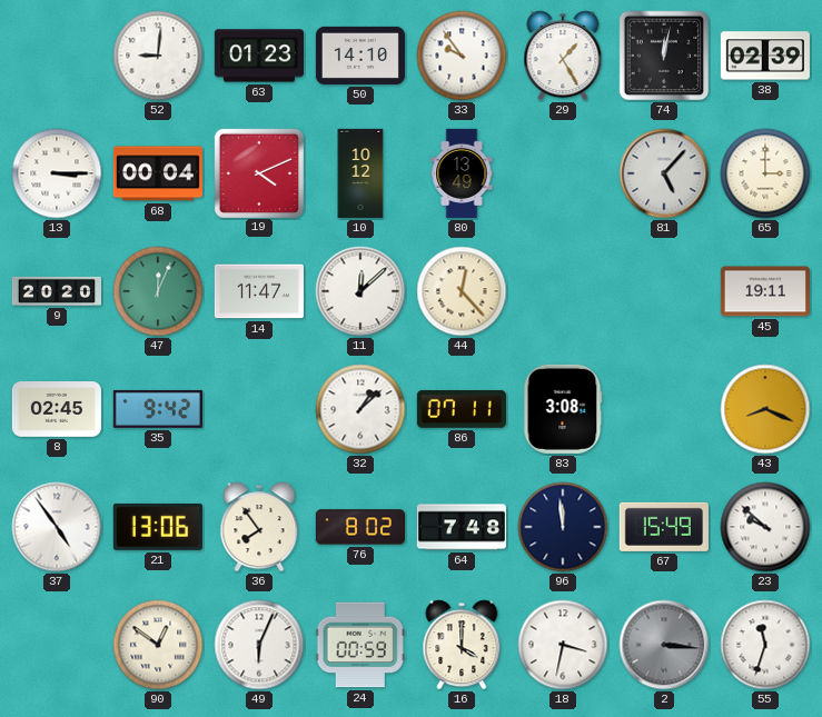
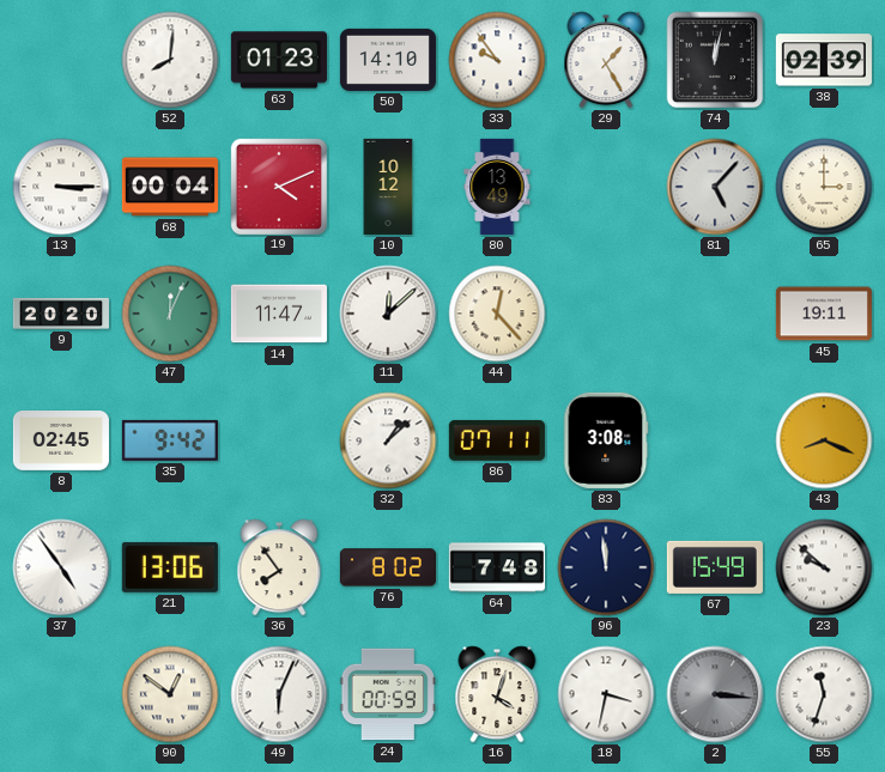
52: 9:01 -> 8:01
16: 4:00 -> 4:03
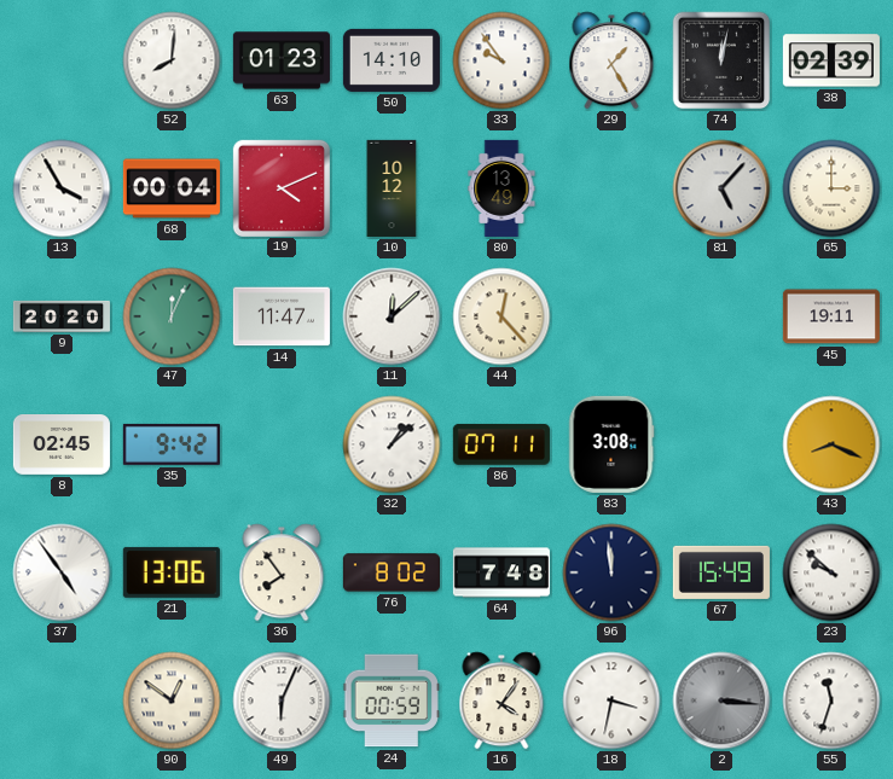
13: 3:15 -> 3:55
16: 4:03 -> 4:06
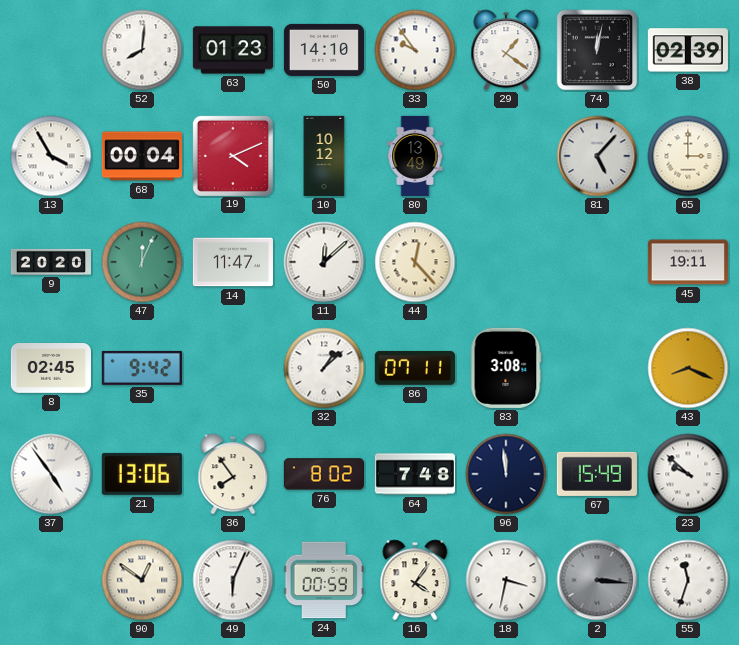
29: 1:25 -> 1:21
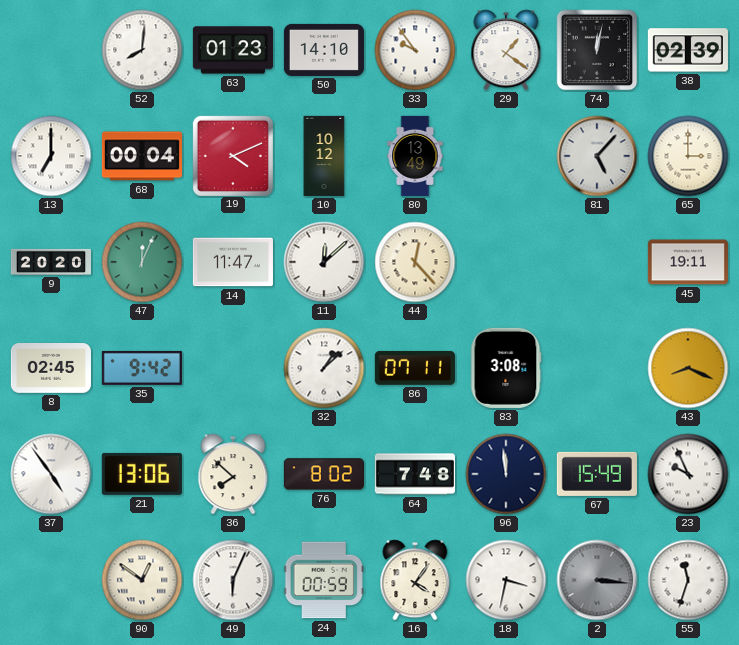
13: 3:55 -> 7:00
36: 7:54 -> 7:52
23: 9:52 -> 9:56
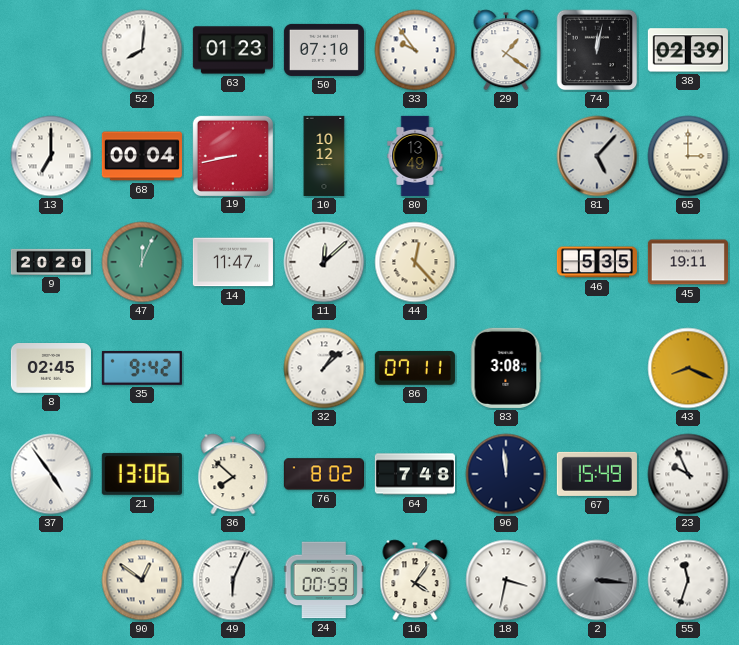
50: 14:10 -> 07:10
19: 4:11 -> 8:43
46: none -> 5:35
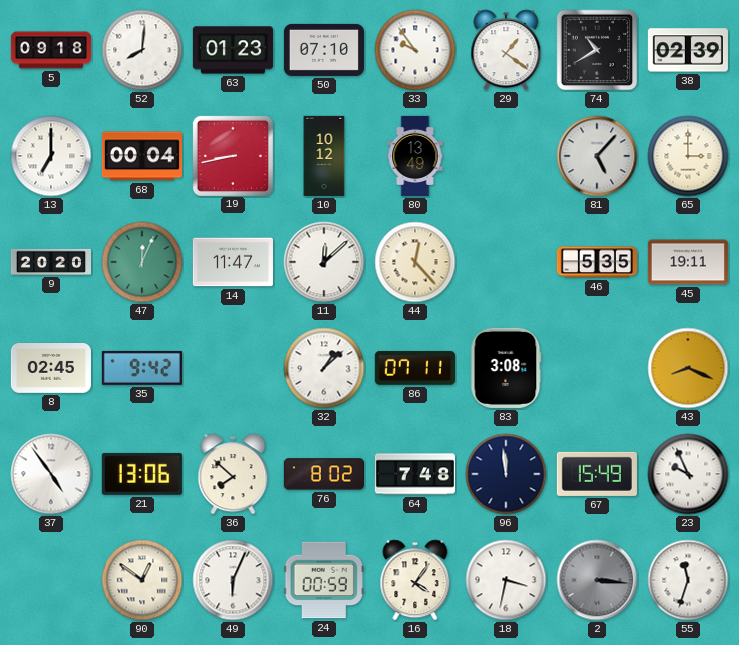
5: none -> 09:18
74: 12:02 -> 10:40
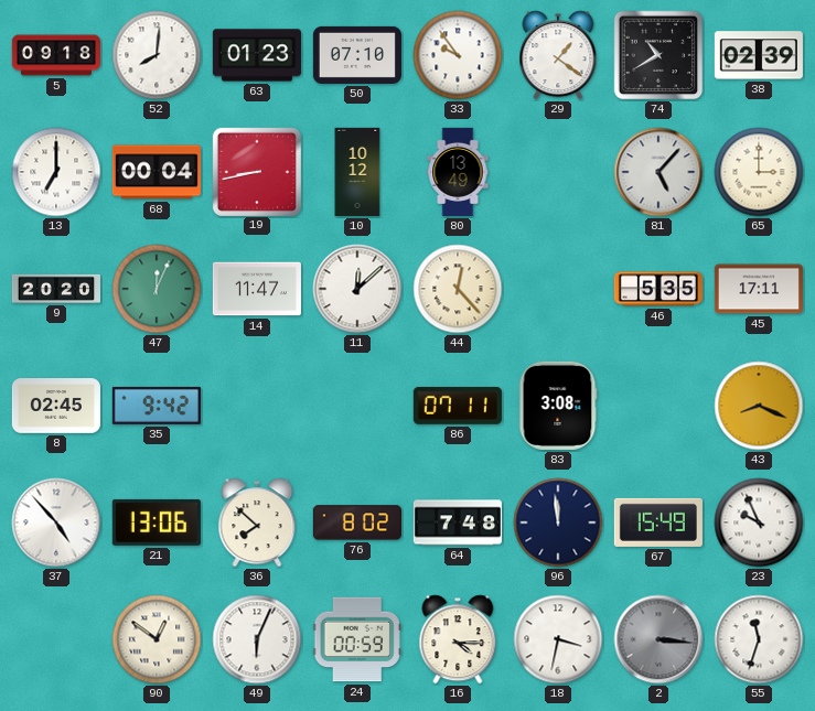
45: 19:11 -> 17:11
32: 1:08 -> none
37: 4:54 -> 4:53
16: 4:06 -> 4:15
